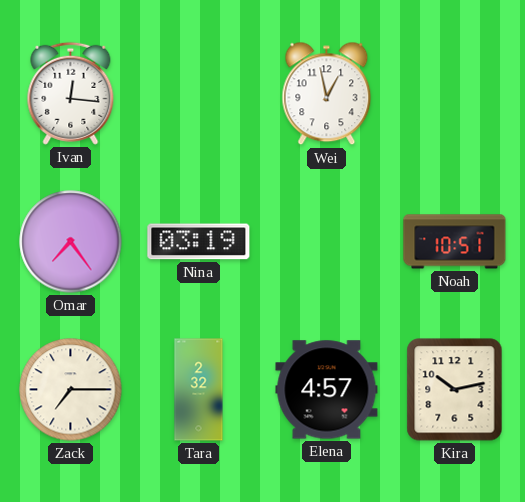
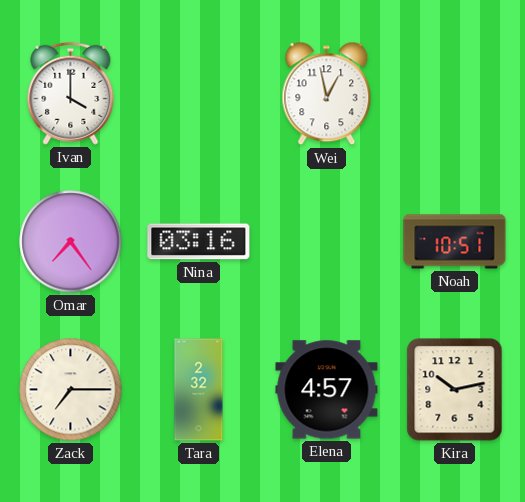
Ivan: 12:16 -> 4:00
Nina: 03:19 -> 03:16
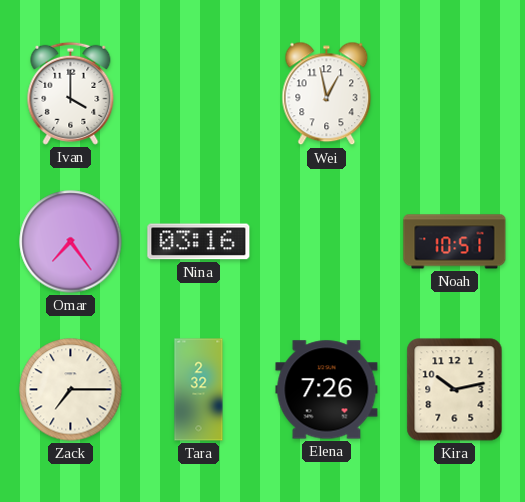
Elena: 4:57 -> 7:26
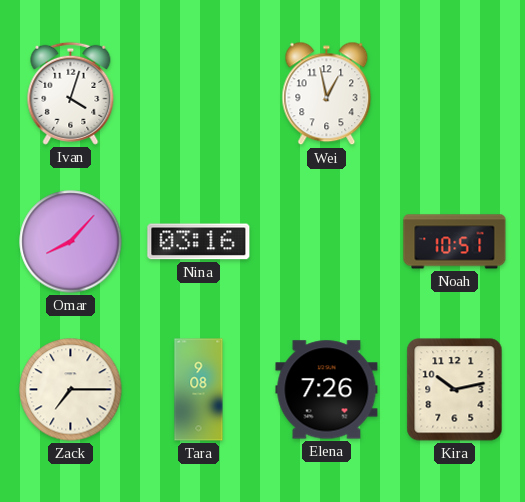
Ivan: 4:00 -> 4:03
Omar: 7:24 -> 8:07
Tara: 2:32 -> 9:08
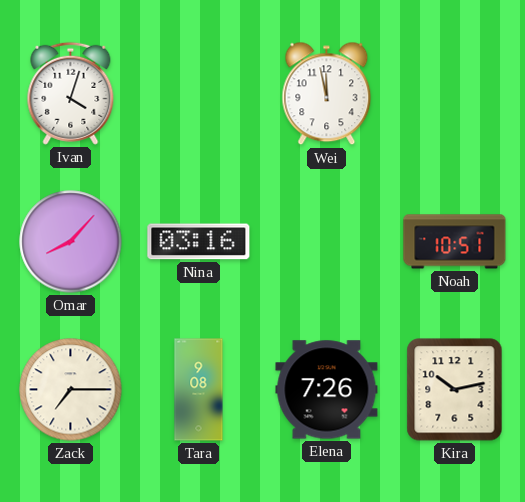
Wei: 12:58 -> 11:58
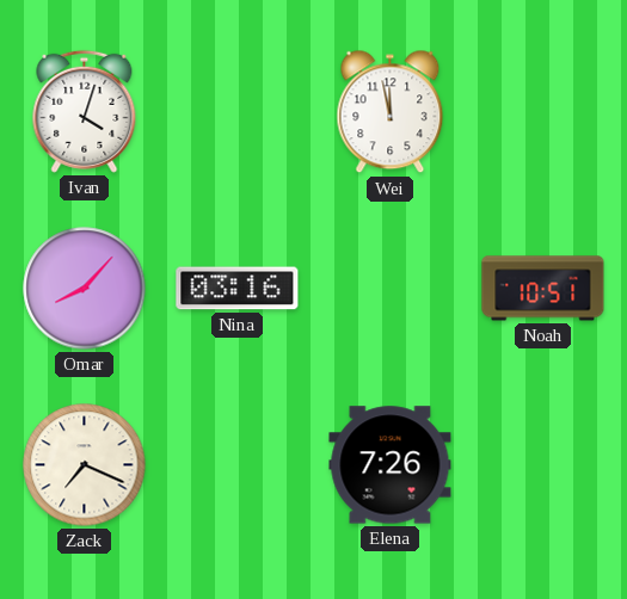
Zack: 7:15 -> 7:19
Tara: 9:08 -> none
Kira: 10:13 -> none
